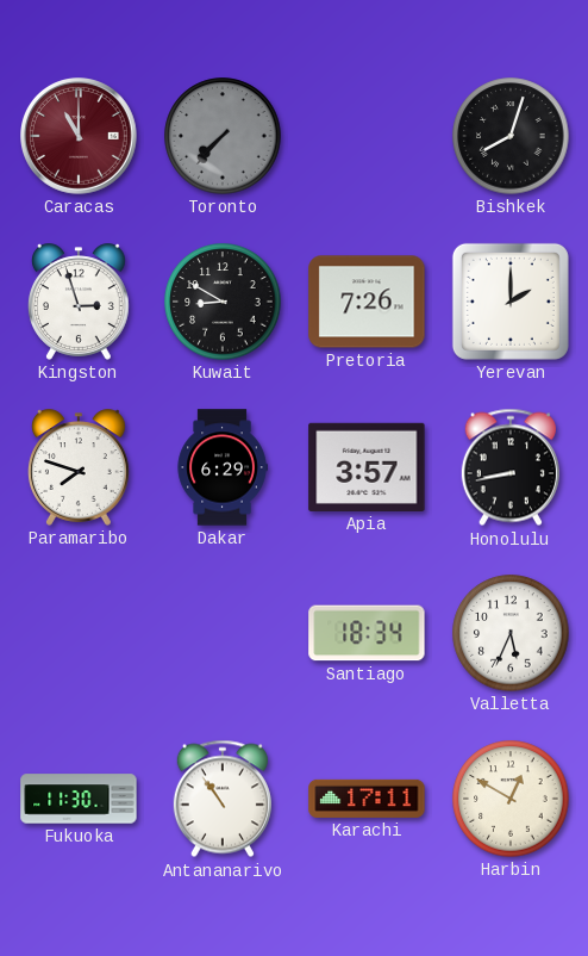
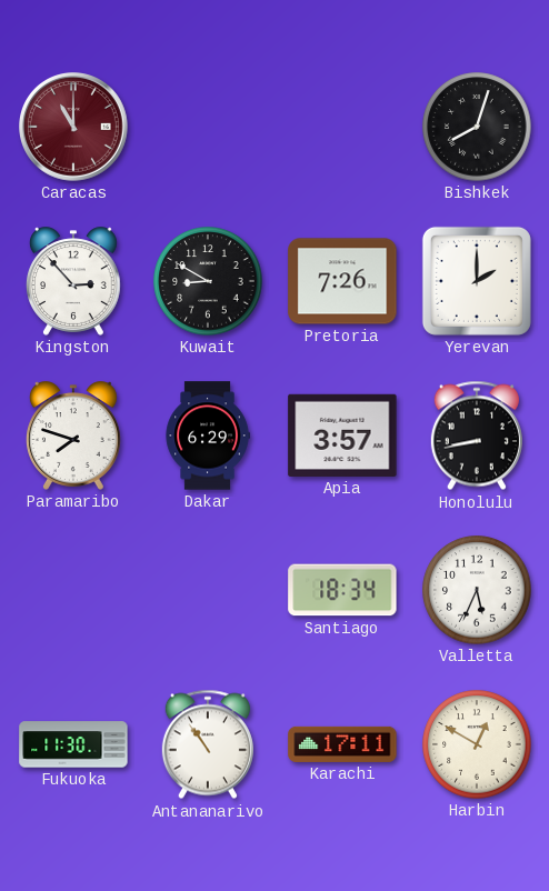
Toronto: 7:37 -> none
Kingston: 2:57 -> 2:53
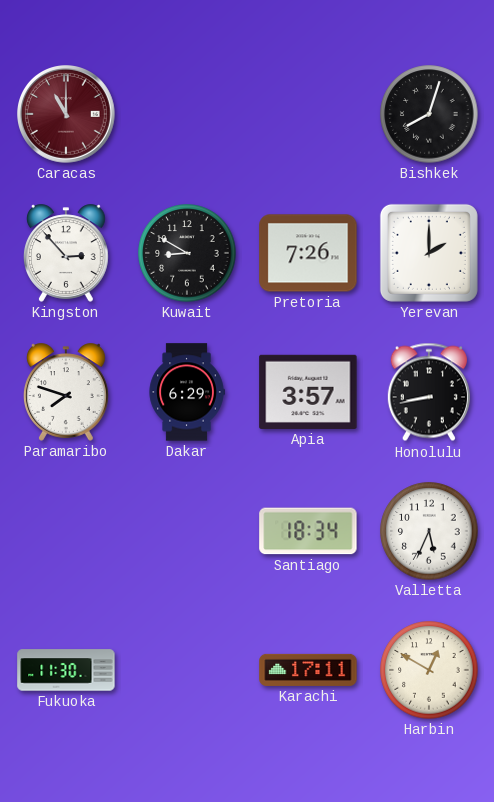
Antananarivo: 10:54 -> none
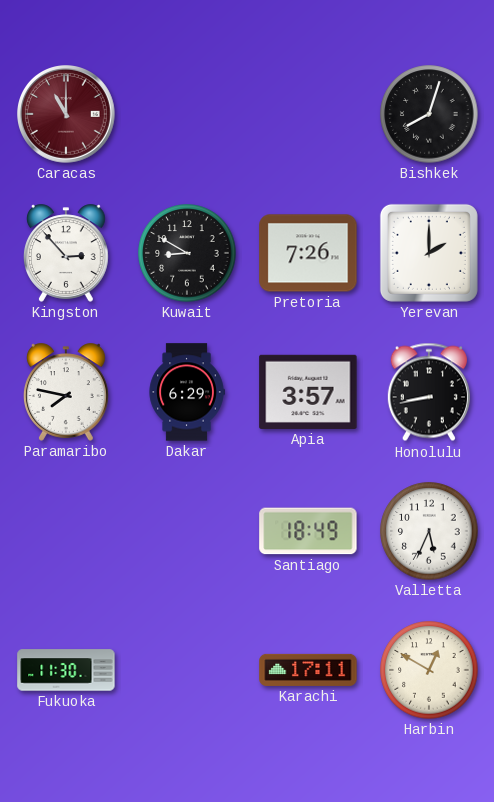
Paramaribo: 7:48 -> 7:47
Santiago: 18:34 -> 18:49
